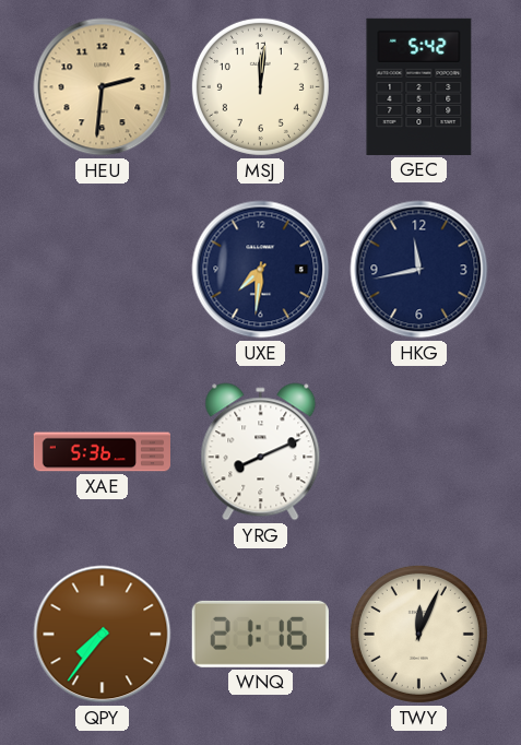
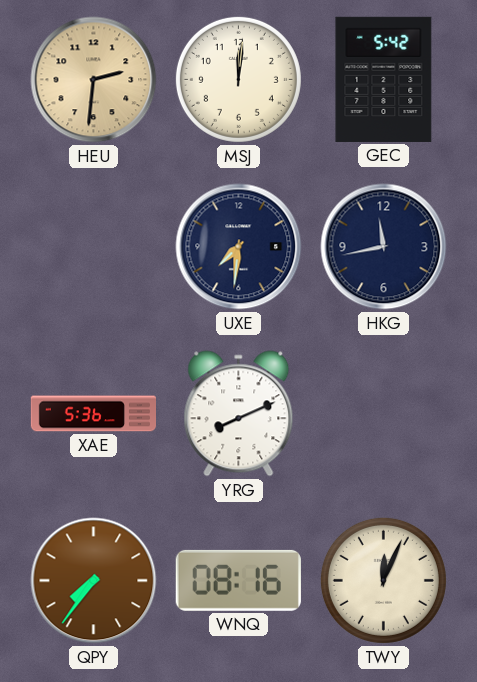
WNQ: 21:16 -> 08:16
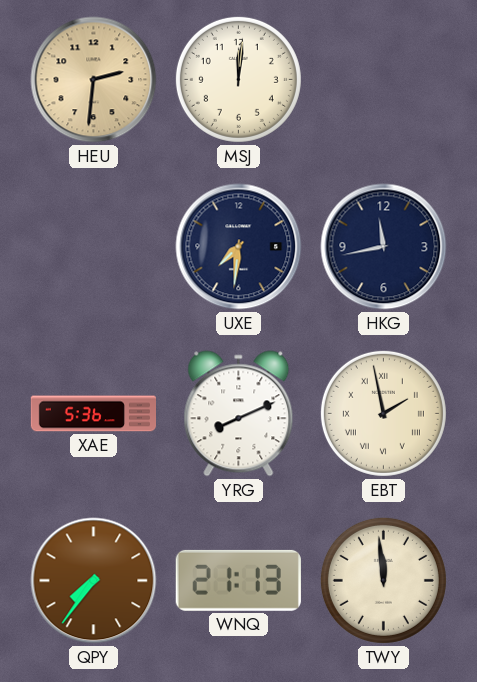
GEC: 5:42 -> none
EBT: none -> 1:58
WNQ: 08:16 -> 21:13
TWY: 12:04 -> 11:59
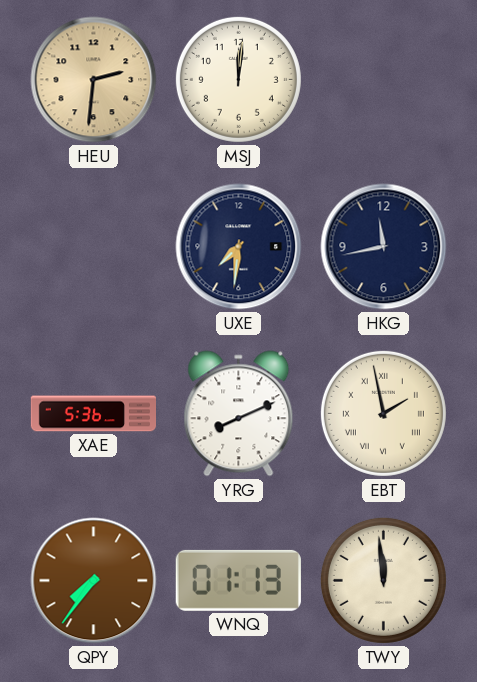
WNQ: 21:13 -> 01:13
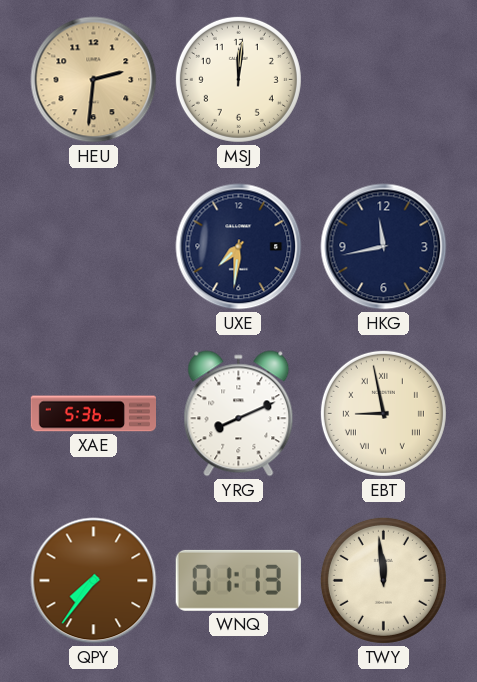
EBT: 1:58 -> 8:58
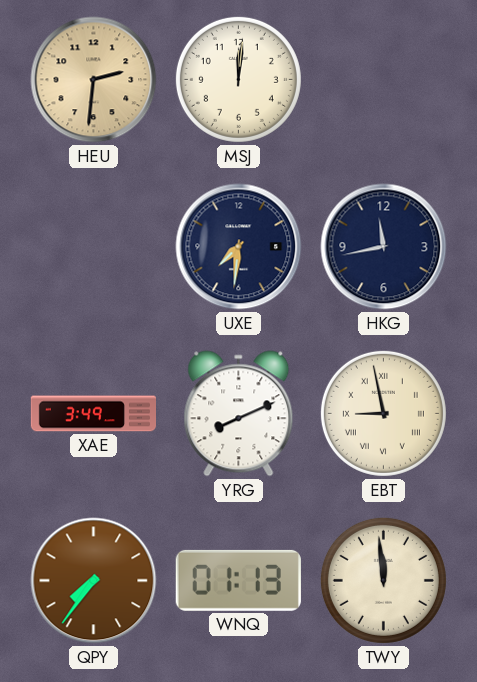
XAE: 5:36 -> 3:49
